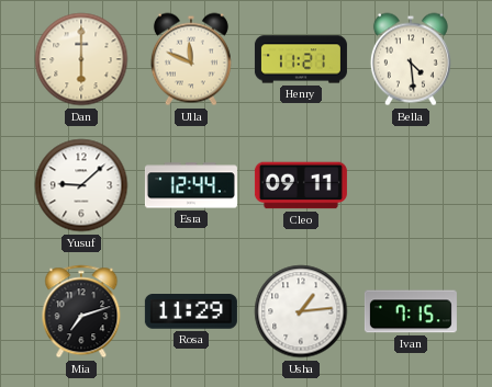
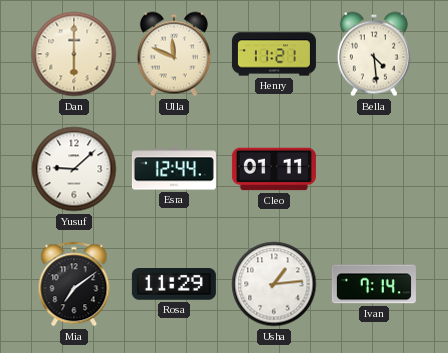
Cleo: 09:11 -> 01:11
Mia: 7:12 -> 7:09
Ivan: 7:15 -> 7:14
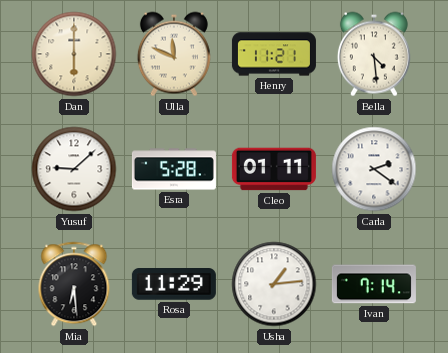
Esra: 12:44 -> 5:28
Carla: none -> 2:21
Mia: 7:09 -> 6:29
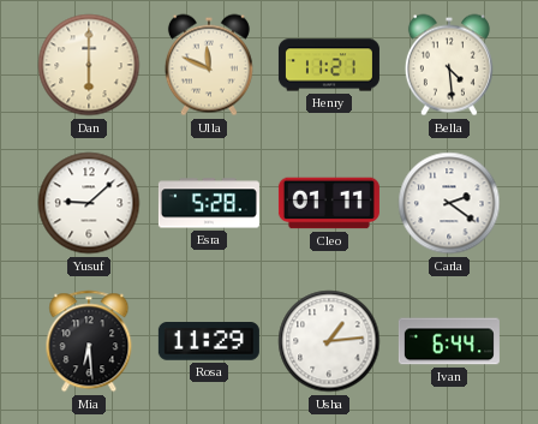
Ivan: 7:14 -> 6:44
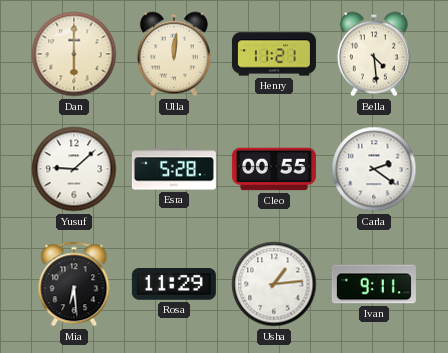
Ulla: 11:49 -> 12:01
Cleo: 01:11 -> 00:55
Ivan: 6:44 -> 9:11
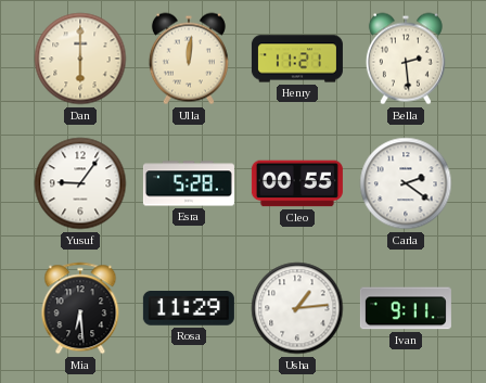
Bella: 4:29 -> 2:29
Yusuf: 9:08 -> 9:06
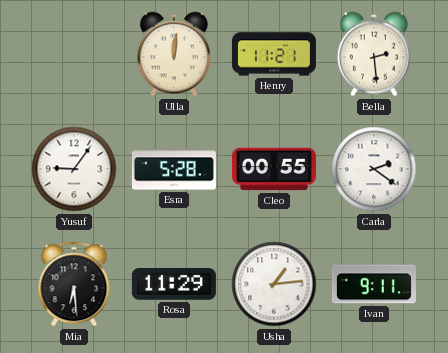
Dan: 6:00 -> none
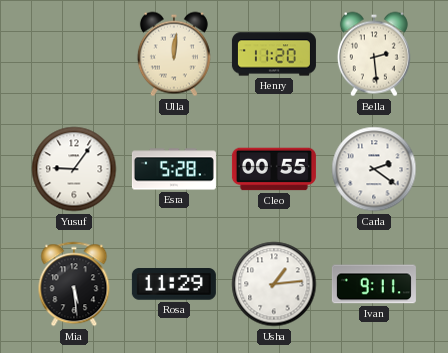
Henry: 11:21 -> 11:20
Mia: 6:29 -> 5:29
